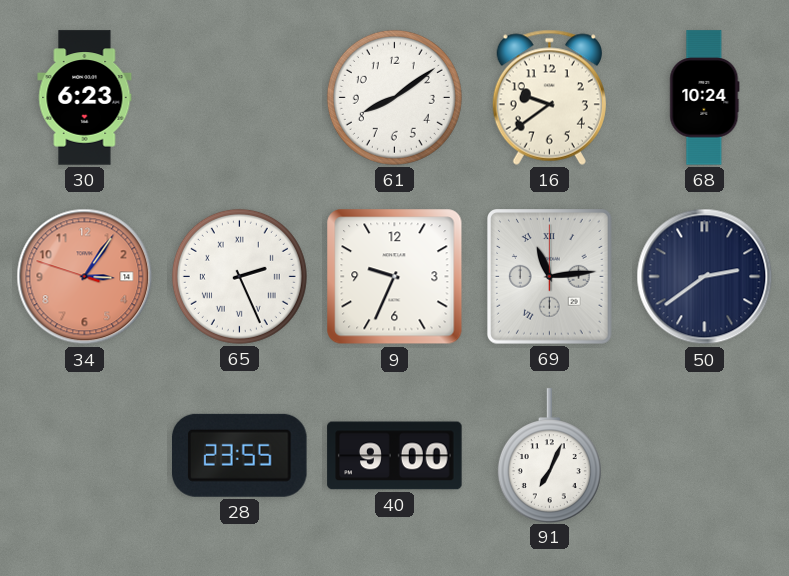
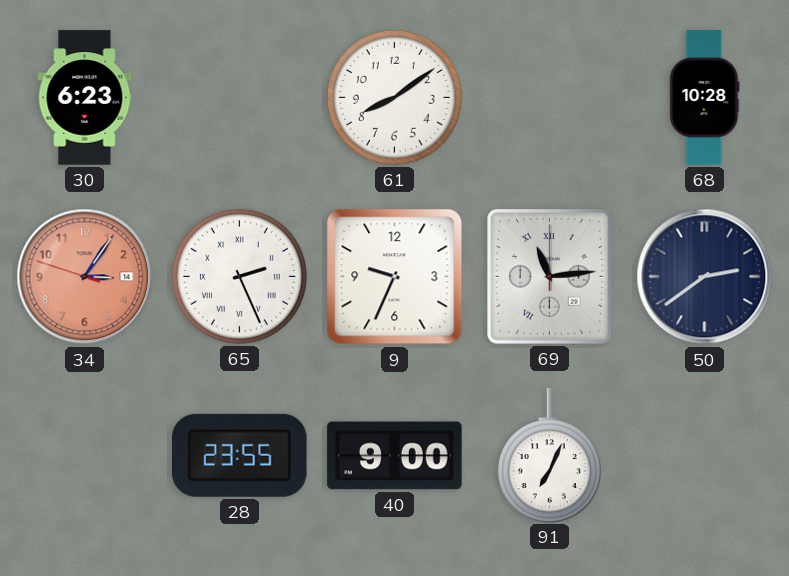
16: 9:39 -> none
68: 10:24 -> 10:28
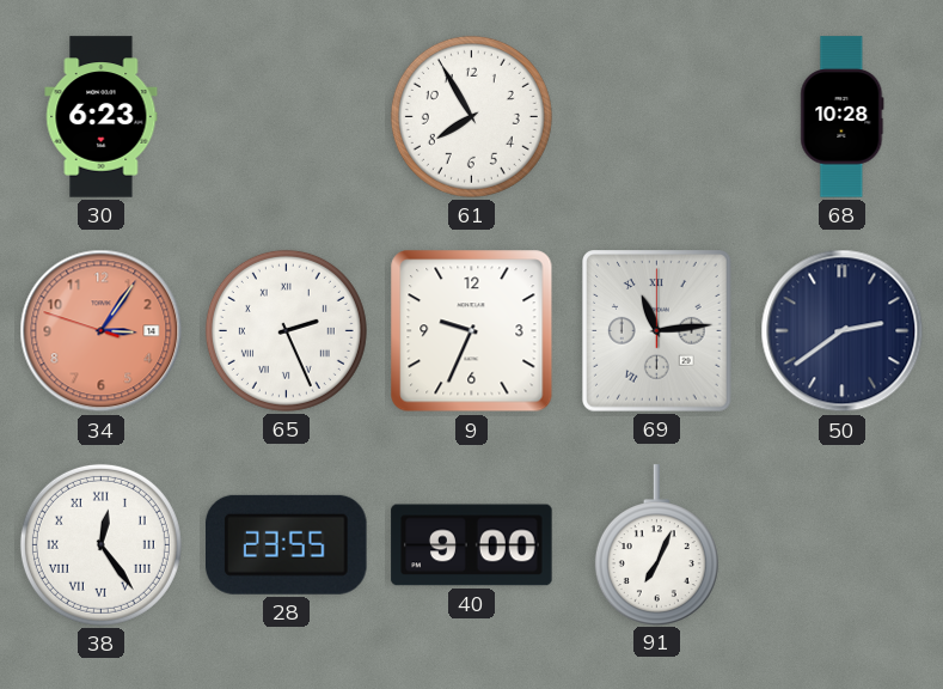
61: 8:09 -> 7:55
38: none -> 12:24
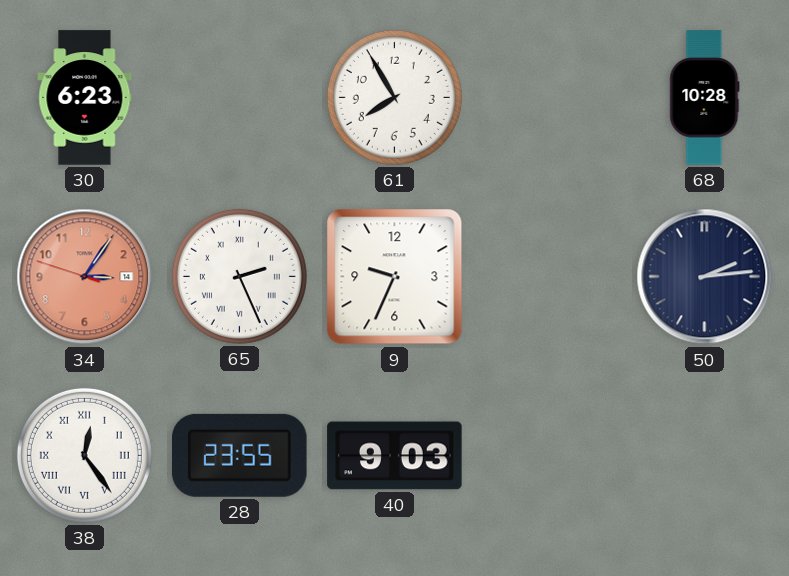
69: 11:14 -> none
50: 2:39 -> 2:14
40: 9:00 -> 9:03
91: 7:04 -> none
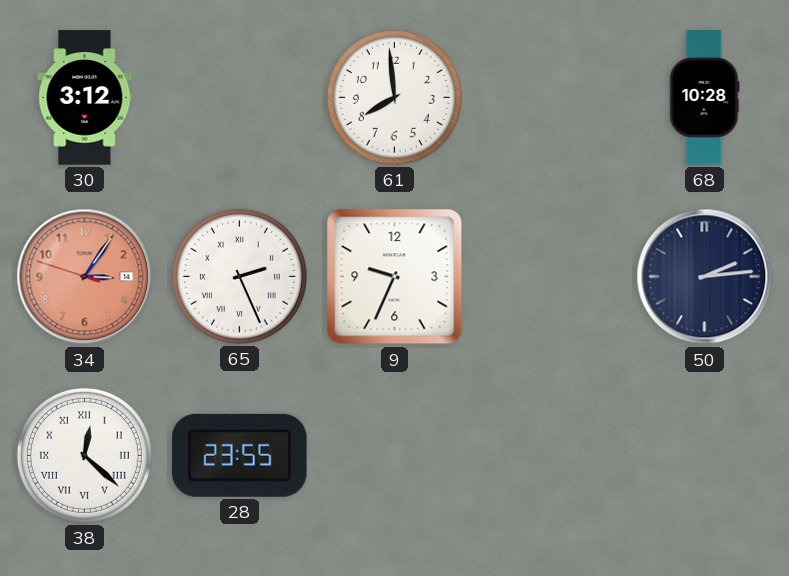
30: 6:23 -> 3:12
61: 7:55 -> 7:59
38: 12:24 -> 12:22
40: 9:03 -> none
